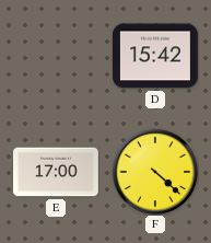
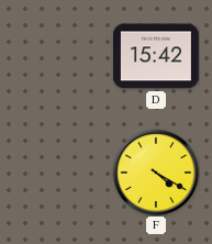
E: 17:00 -> none
F: 4:22 -> 4:20
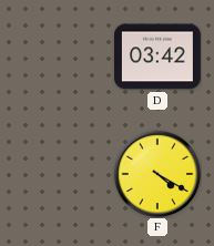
D: 15:42 -> 03:42
